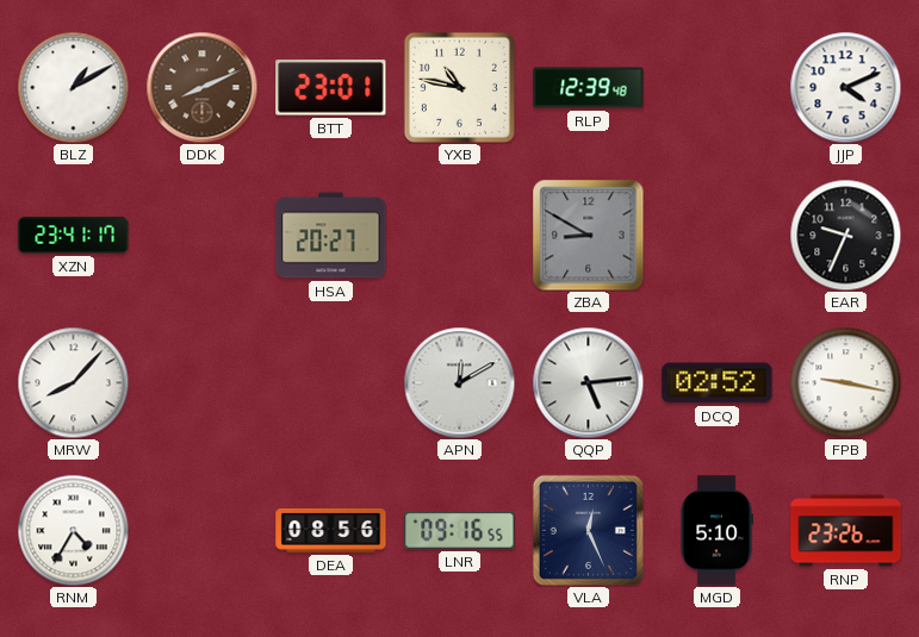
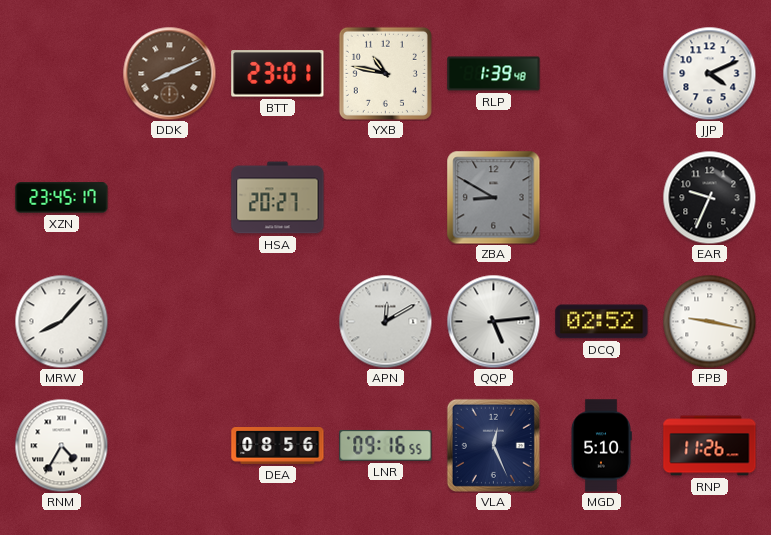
BLZ: 1:10 -> none
RLP: 12:39 -> 1:39
XZN: 23:41 -> 23:45
RNP: 23:26 -> 11:26
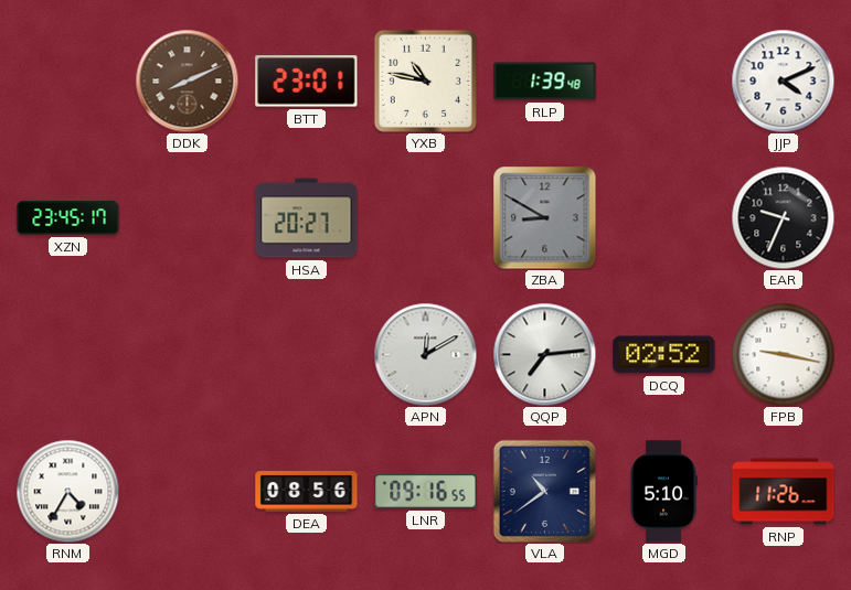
MRW: 8:07 -> none
QQP: 5:14 -> 7:14
VLA: 12:26 -> 10:39
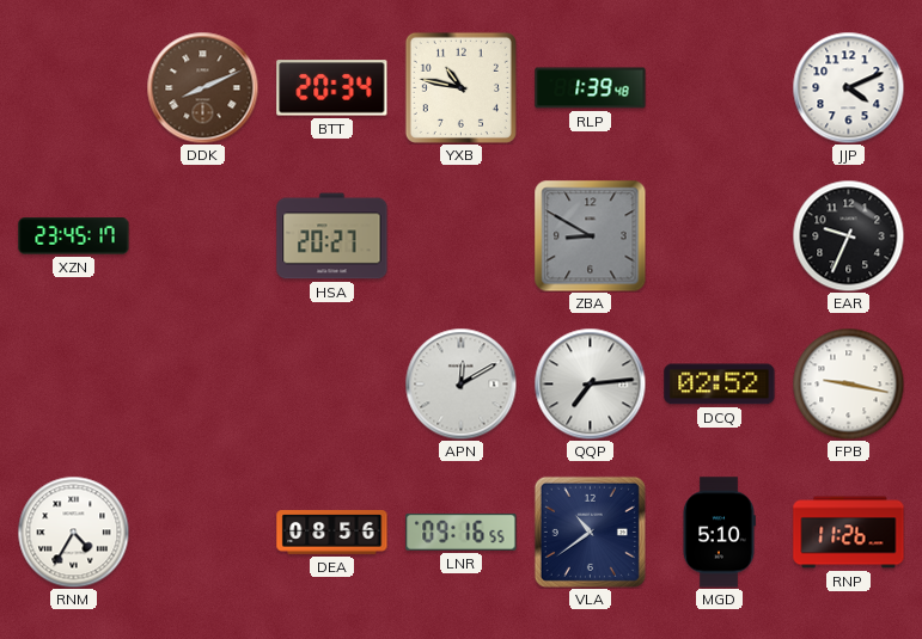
BTT: 23:01 -> 20:34
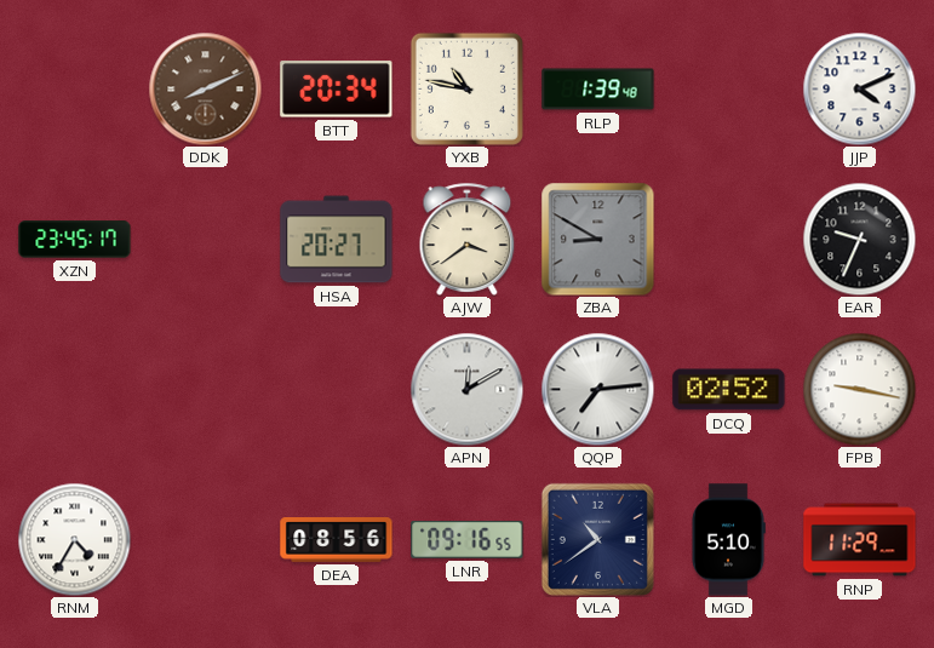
AJW: none -> 3:39
RNP: 11:26 -> 11:29
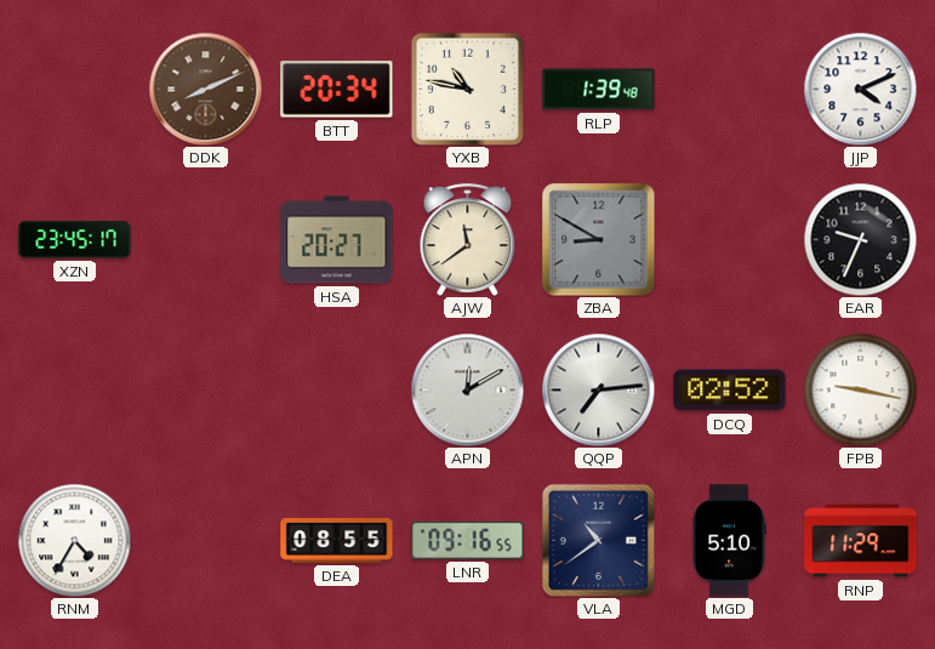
AJW: 3:39 -> 11:39
DEA: 08:56 -> 08:55
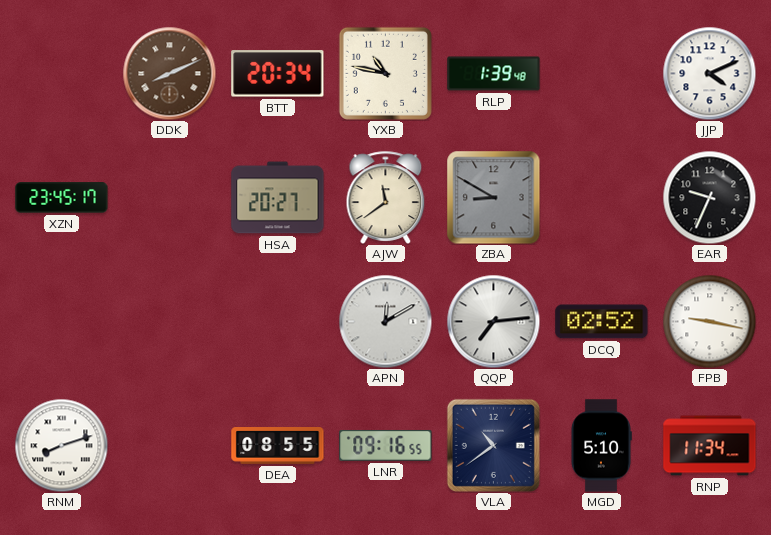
RNM: 4:35 -> 8:12
RNP: 11:29 -> 11:34
